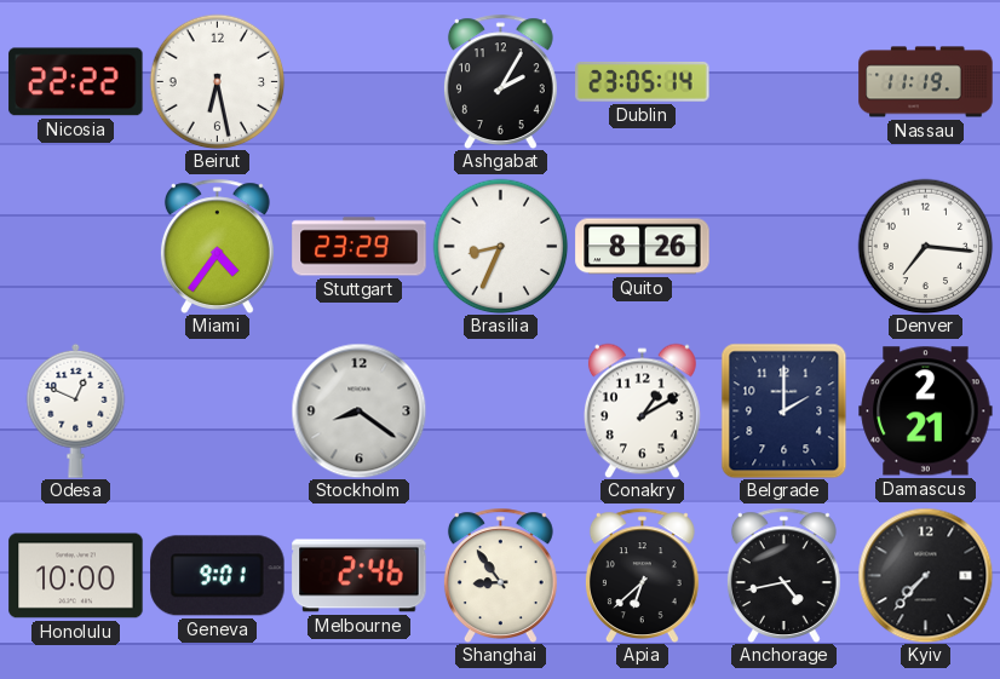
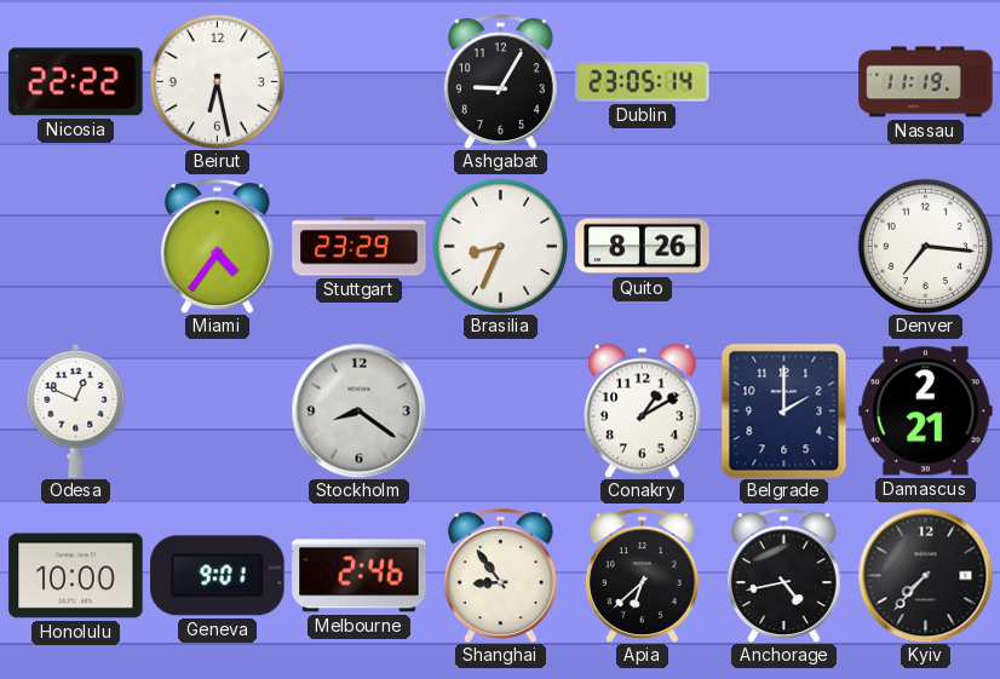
Ashgabat: 2:05 -> 9:05
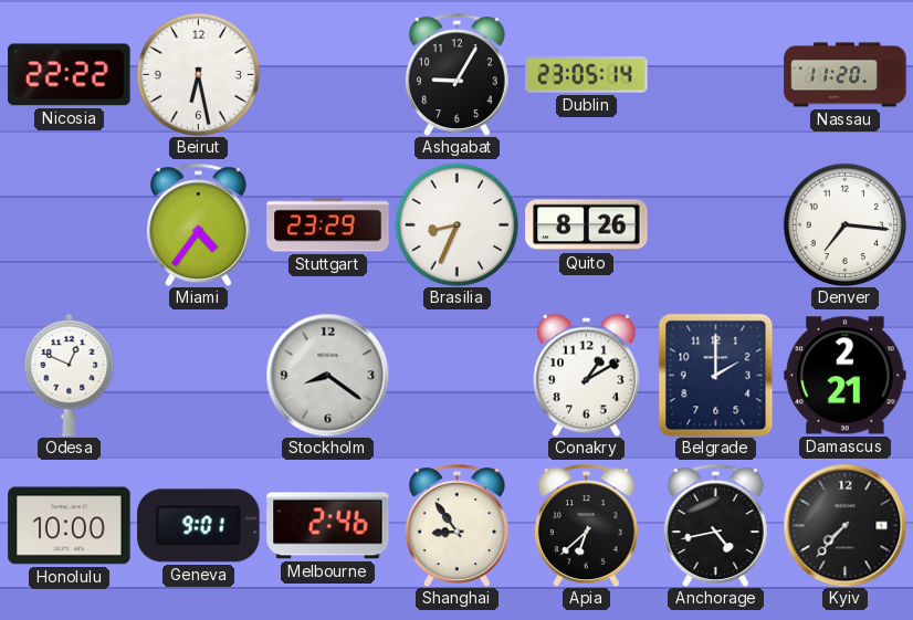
Nassau: 11:19 -> 11:20
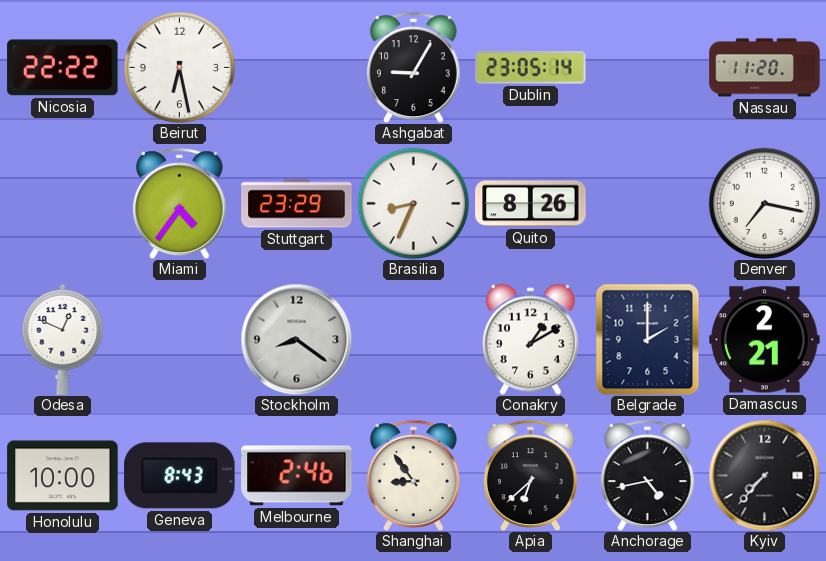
Denver: 7:16 -> 7:17
Geneva: 9:01 -> 8:43
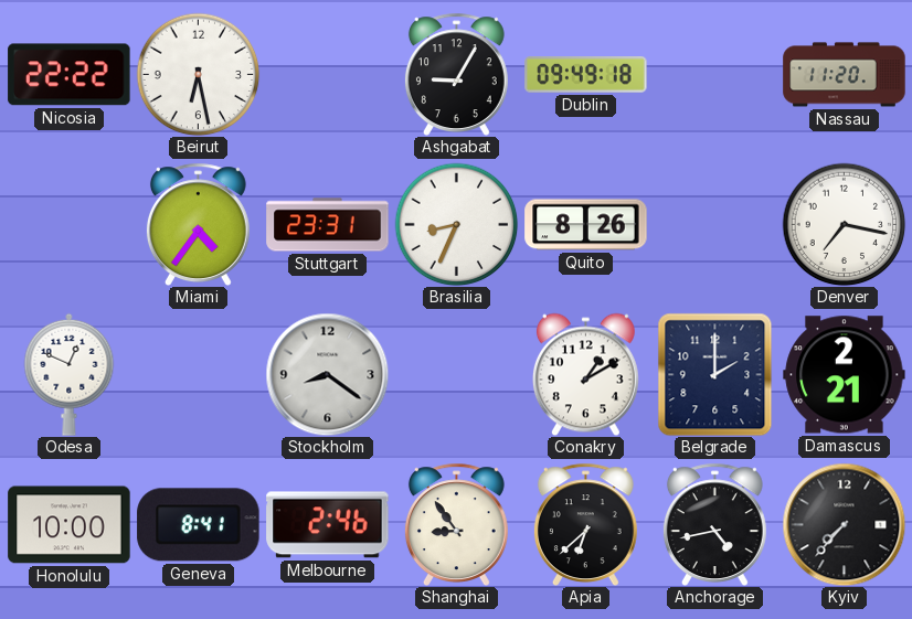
Dublin: 23:05 -> 09:49
Stuttgart: 23:29 -> 23:31
Geneva: 8:43 -> 8:41
